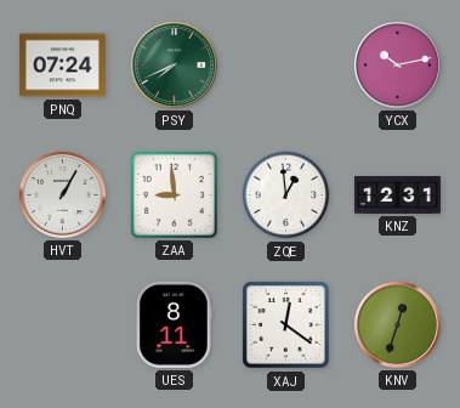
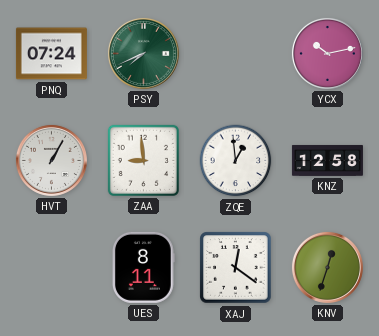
KNZ: 12:31 -> 12:58
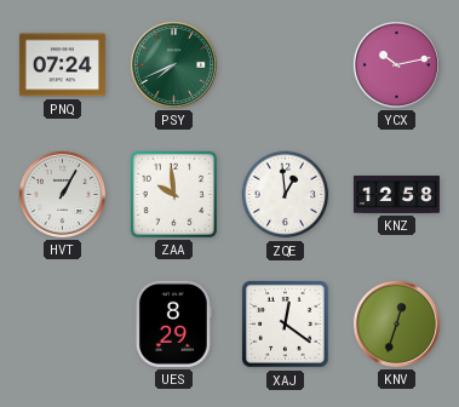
ZAA: 8:59 -> 9:59
UES: 8:11 -> 8:29
